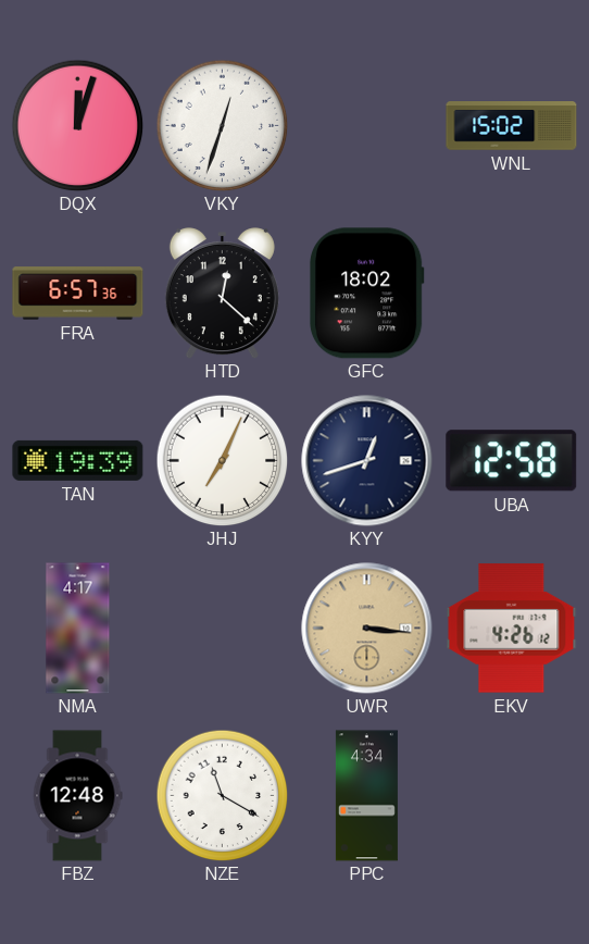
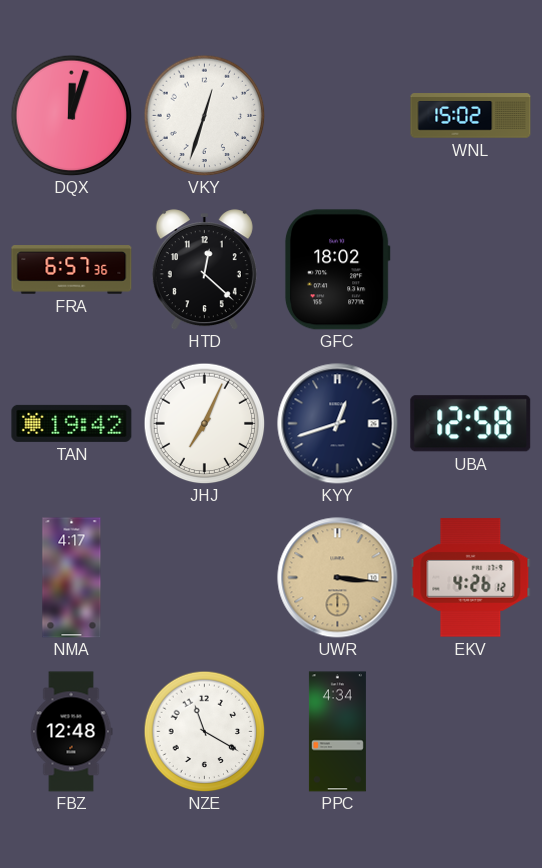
TAN: 19:39 -> 19:42
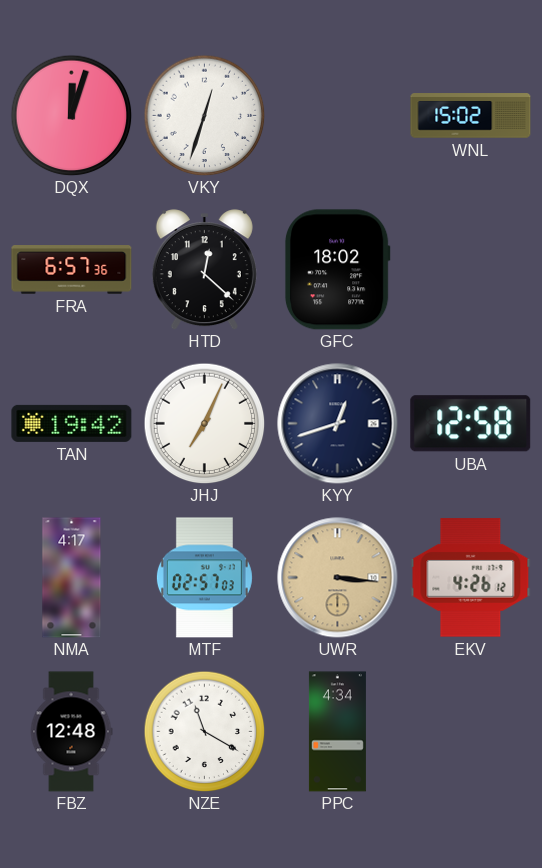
MTF: none -> 02:57
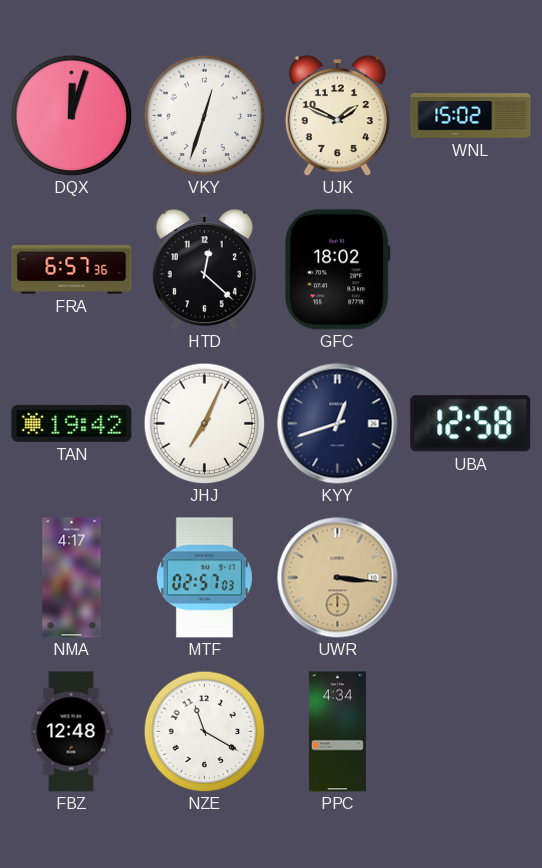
UJK: none -> 1:49
EKV: 4:26 -> none
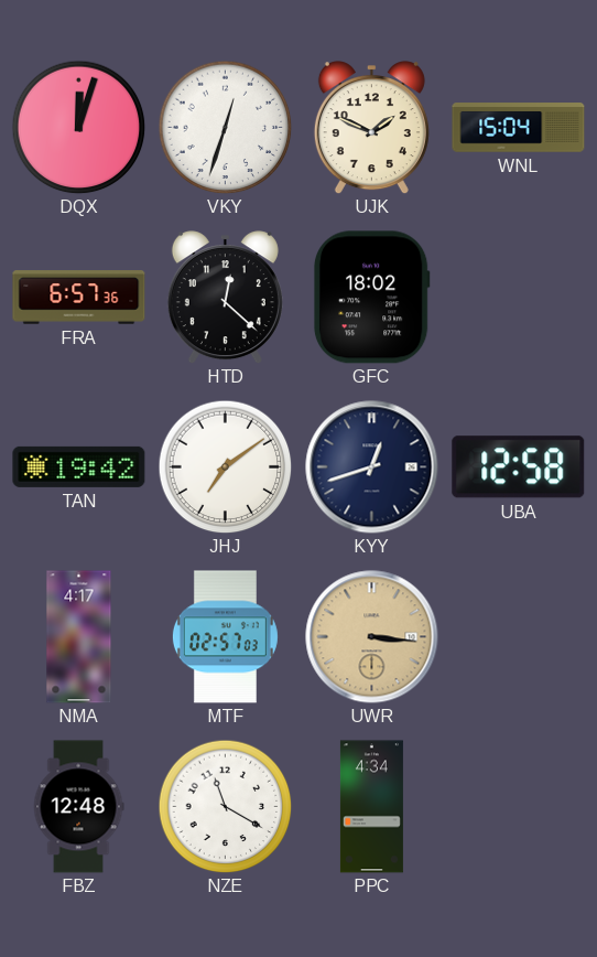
WNL: 15:02 -> 15:04
JHJ: 7:04 -> 7:09
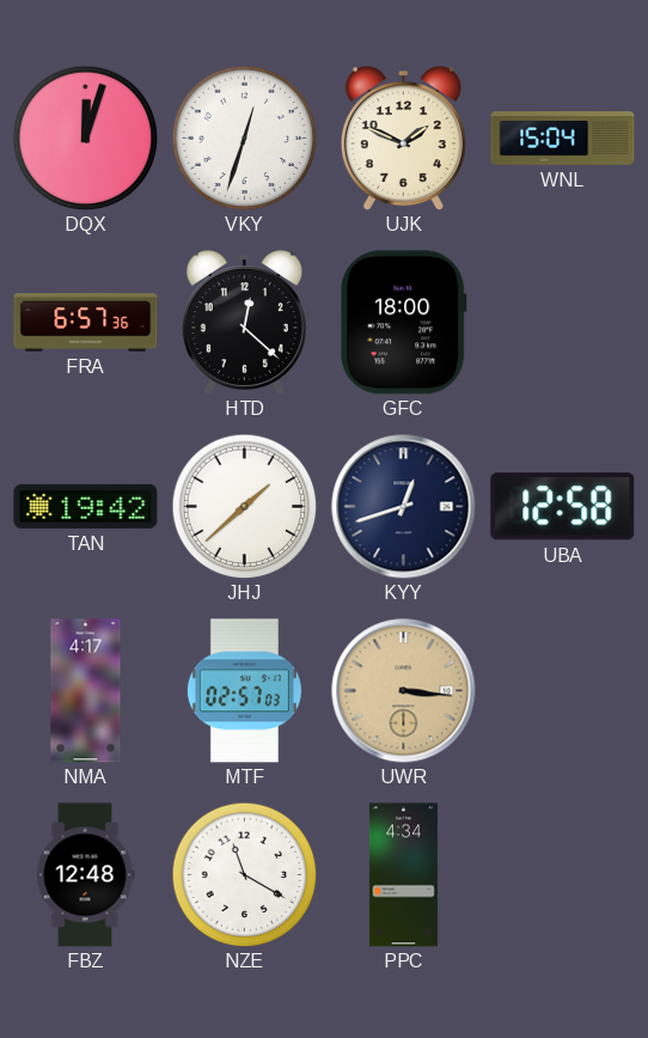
GFC: 18:02 -> 18:00
JHJ: 7:09 -> 1:38
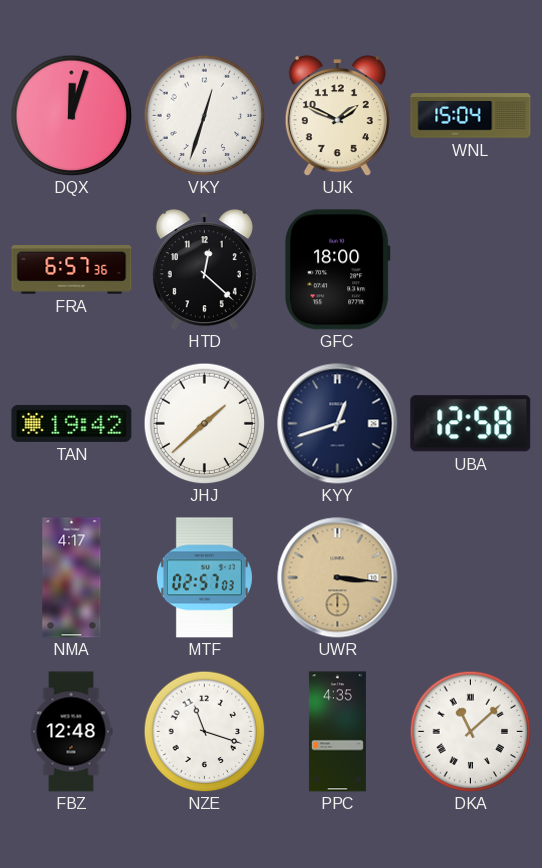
NZE: 11:20 -> 11:18
PPC: 4:34 -> 4:35
DKA: none -> 11:08
